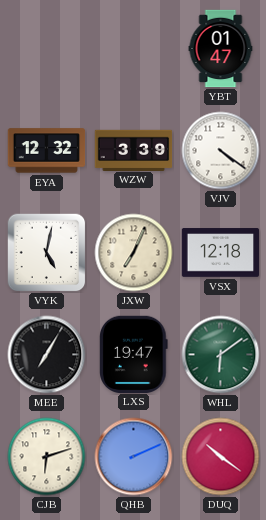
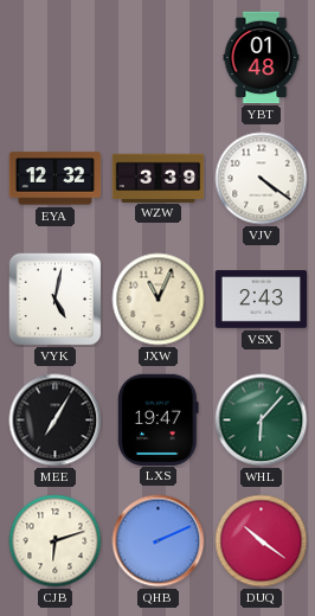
YBT: 01:47 -> 01:48
JXW: 7:04 -> 11:04
VSX: 12:18 -> 2:43
WHL: 6:09 -> 6:07
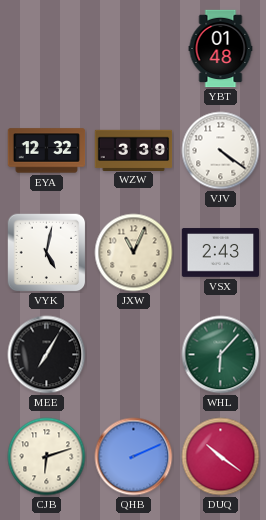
LXS: 19:47 -> none
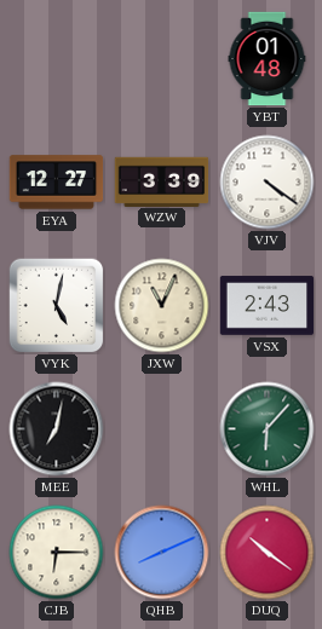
EYA: 12:32 -> 12:27
MEE: 7:05 -> 7:02
CJB: 6:12 -> 6:15
QHB: 2:11 -> 8:11
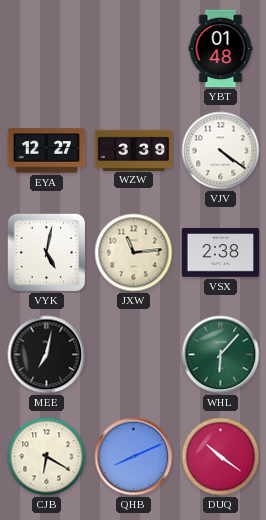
JXW: 11:04 -> 11:14
VSX: 2:43 -> 2:38
CJB: 6:15 -> 6:20
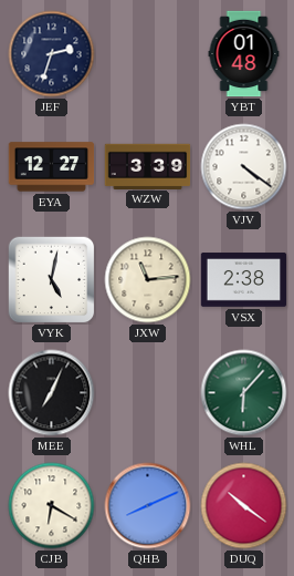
JEF: none -> 2:33
MEE: 7:02 -> 7:04
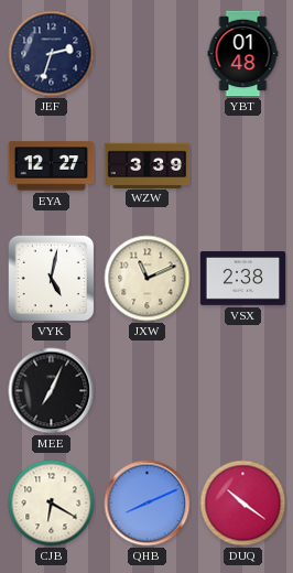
VJV: 4:21 -> none
JXW: 11:14 -> 11:11
WHL: 6:07 -> none
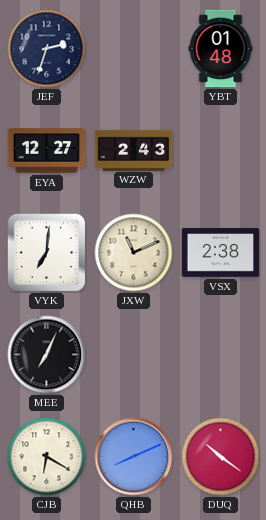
WZW: 3:39 -> 2:43
VYK: 5:02 -> 7:01
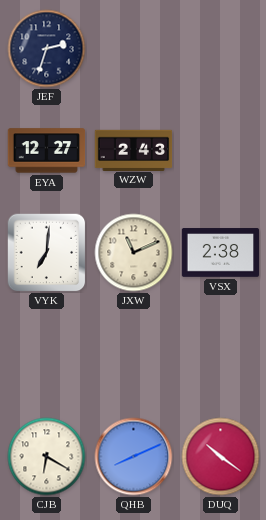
YBT: 01:48 -> none
MEE: 7:04 -> none
